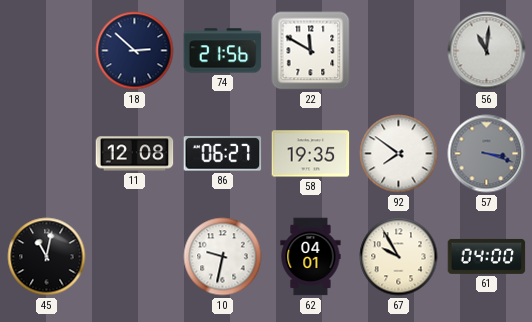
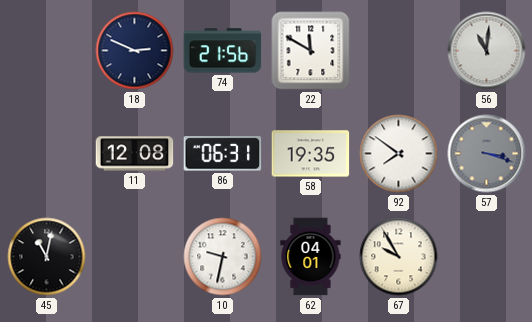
18: 2:52 -> 2:49
86: 06:27 -> 06:31
61: 04:00 -> none
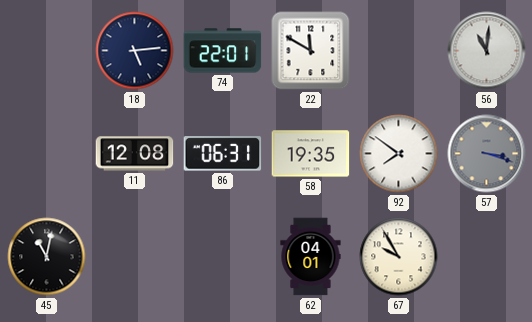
18: 2:49 -> 5:14
74: 21:56 -> 22:01
10: 9:32 -> none
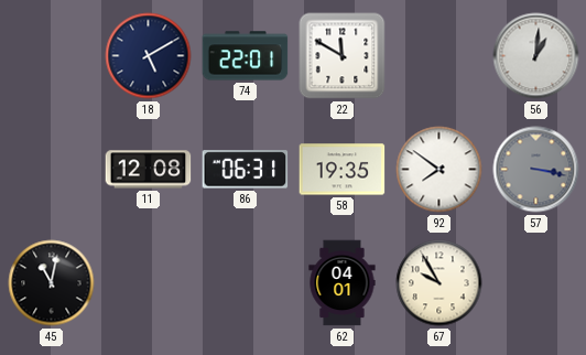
18: 5:14 -> 5:10
56: 11:01 -> 1:01
57: 3:18 -> 3:17
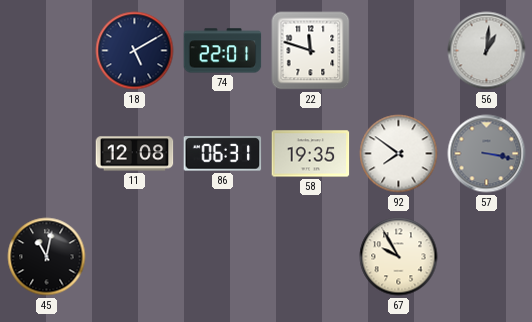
22: 11:50 -> 11:48
62: 04:01 -> none
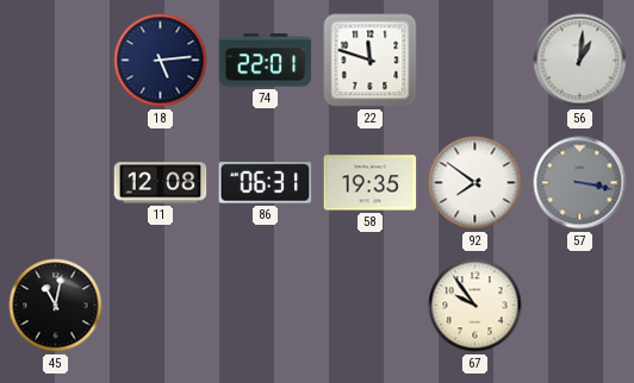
18: 5:10 -> 5:14
67: 9:55 -> 9:54
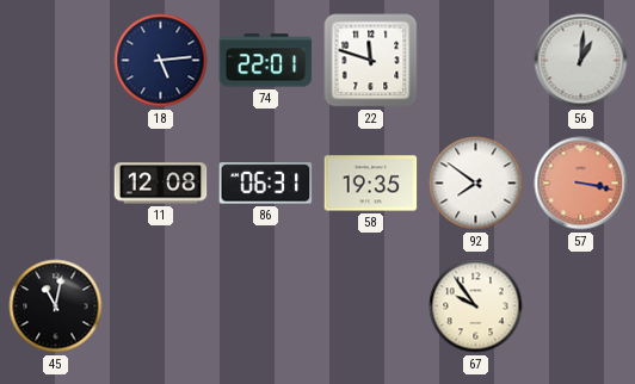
57 dial: grey -> salmon
